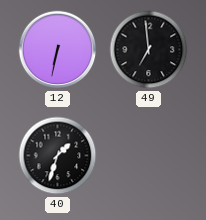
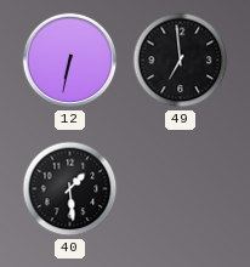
40: 1:33 -> 1:29
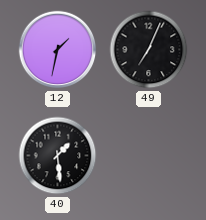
12: 6:32 -> 1:32
49: 6:59 -> 7:04
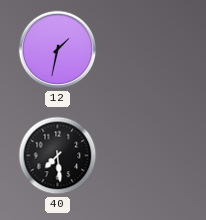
49: 7:04 -> none
40: 1:29 -> 7:29
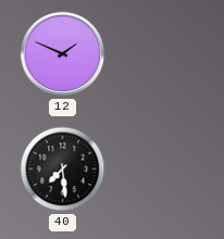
12: 1:32 -> 1:49
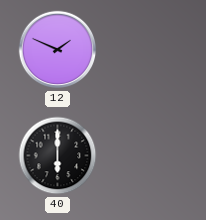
40: 7:29 -> 6:00
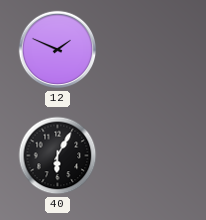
40: 6:00 -> 6:05
